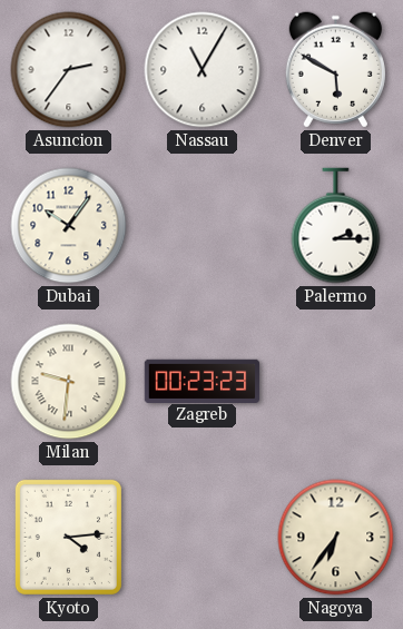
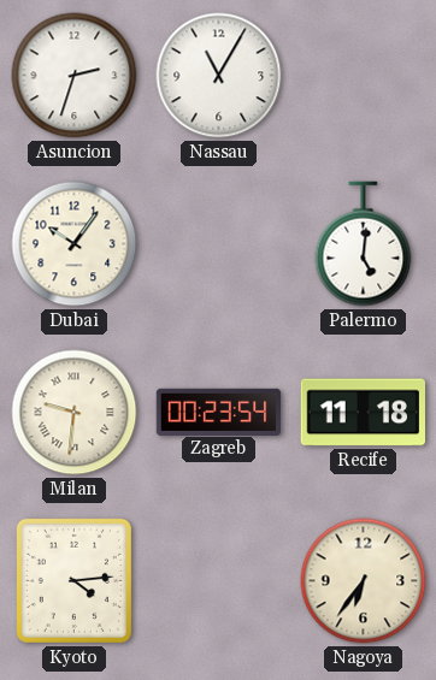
Asuncion: 2:36 -> 2:33
Denver: 5:50 -> none
Palermo: 2:15 -> 5:01
Zagreb: 00:23:23 -> 00:23:54
Recife: none -> 11:18
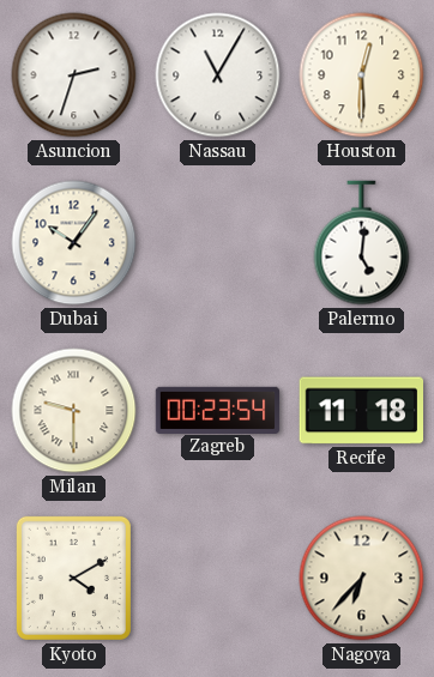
Houston: none -> 12:30
Milan: 9:31 -> 9:30
Kyoto: 4:14 -> 4:10
Nagoya: 6:36 -> 6:37
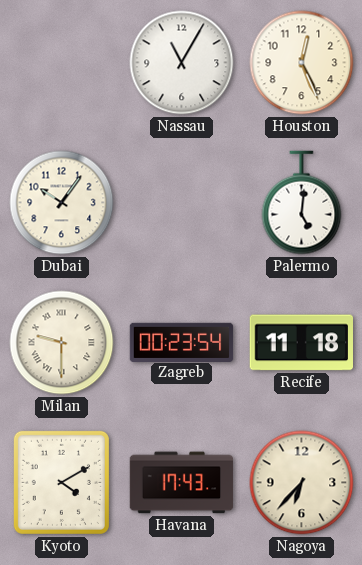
Asuncion: 2:33 -> none
Houston: 12:30 -> 12:26
Havana: none -> 17:43
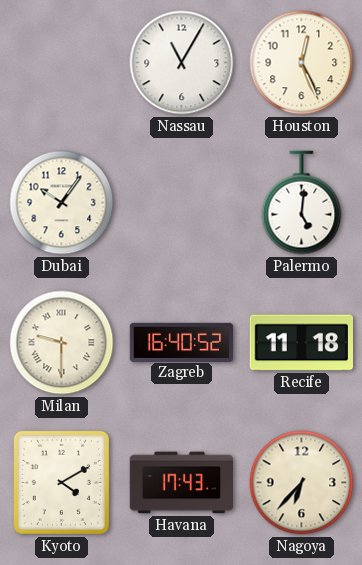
Zagreb: 00:23 -> 16:40
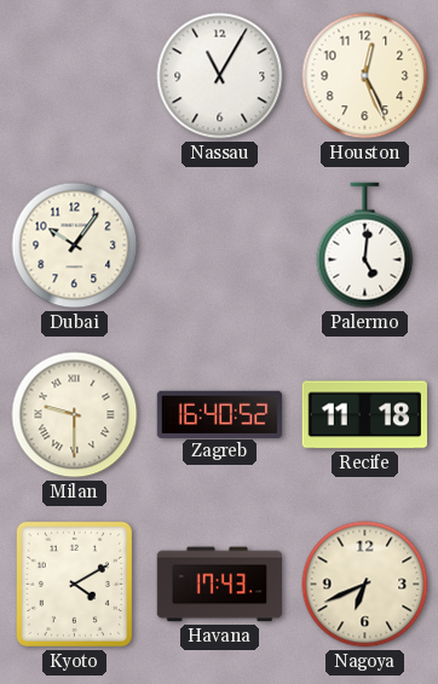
Nagoya: 6:37 -> 6:41
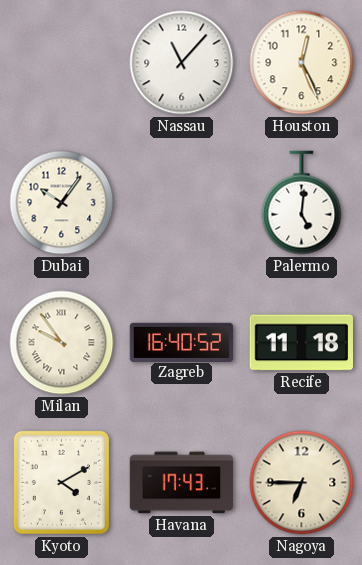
Nassau: 11:05 -> 11:07
Milan: 9:30 -> 9:54
Nagoya: 6:41 -> 6:45
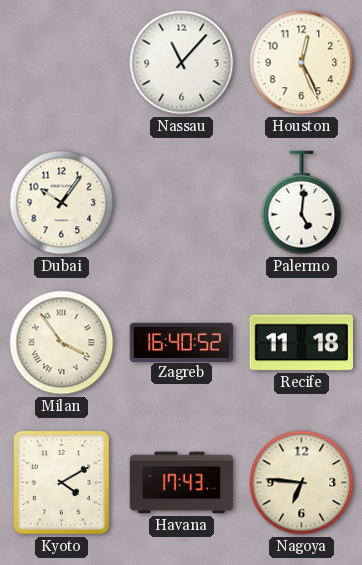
Milan: 9:54 -> 3:54
Nagoya: 6:45 -> 6:46
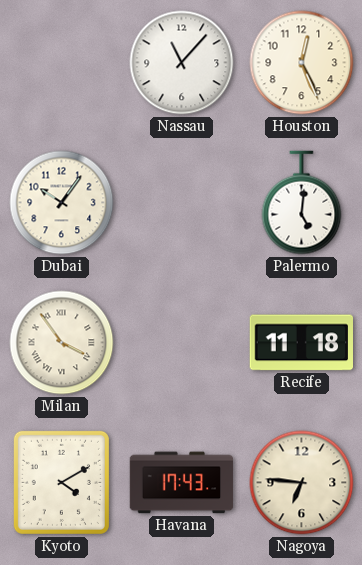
Zagreb: 16:40 -> none
